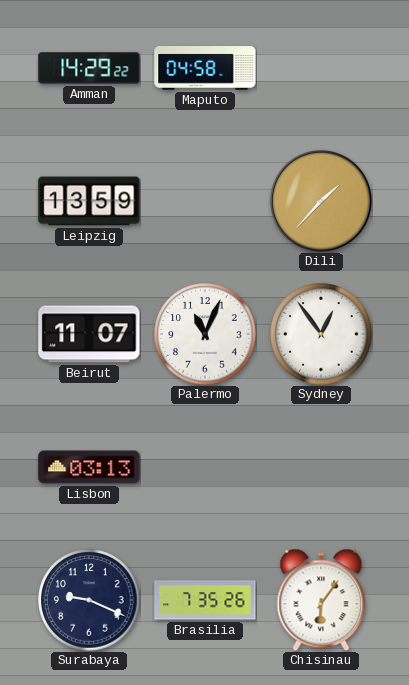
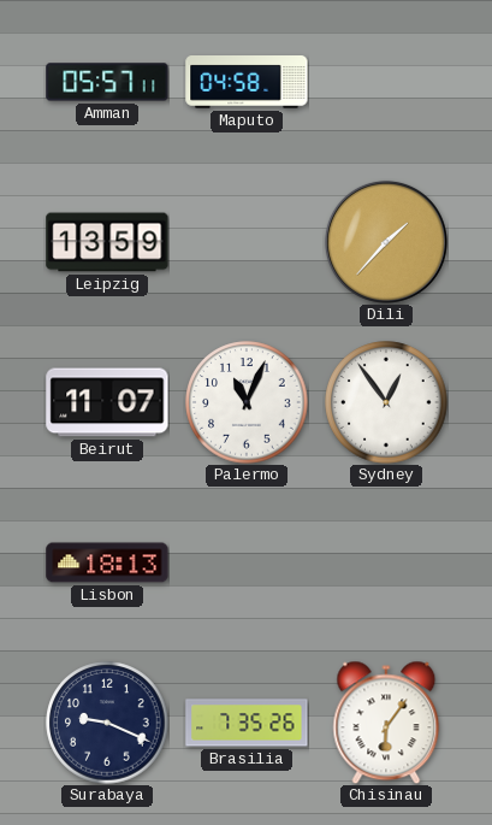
Amman: 14:29 -> 05:57
Lisbon: 03:13 -> 18:13
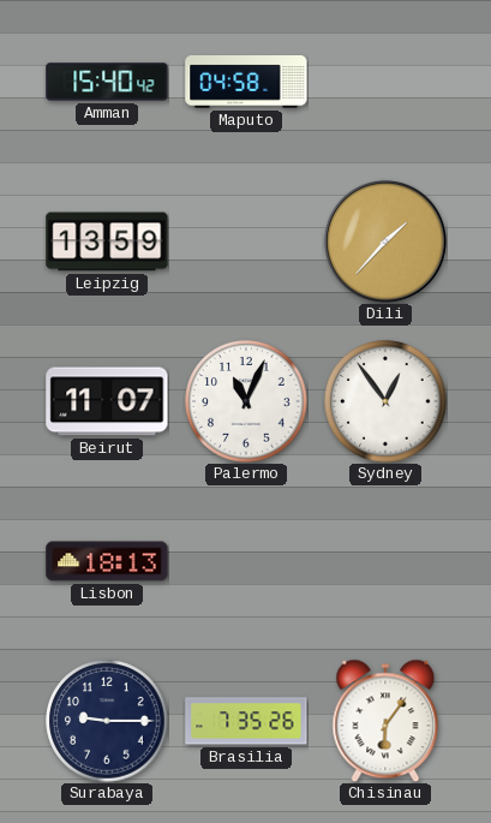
Amman: 05:57 -> 15:40
Surabaya: 9:19 -> 9:15
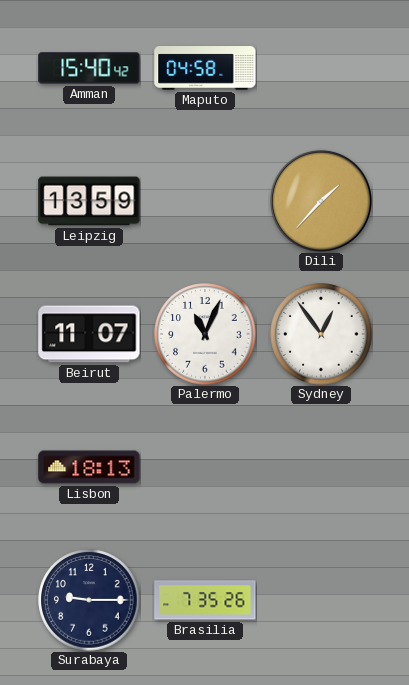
Chisinau: 6:06 -> none
